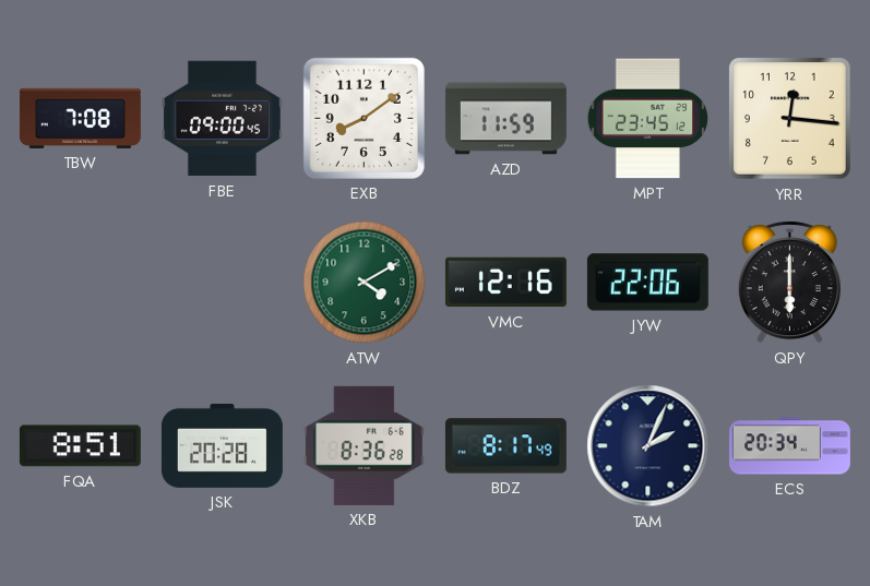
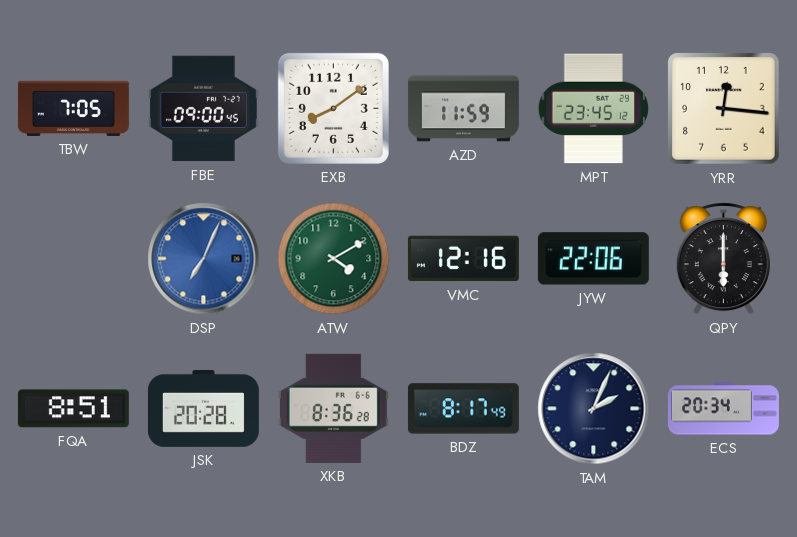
TBW: 7:08 -> 7:05
DSP: none -> 7:04
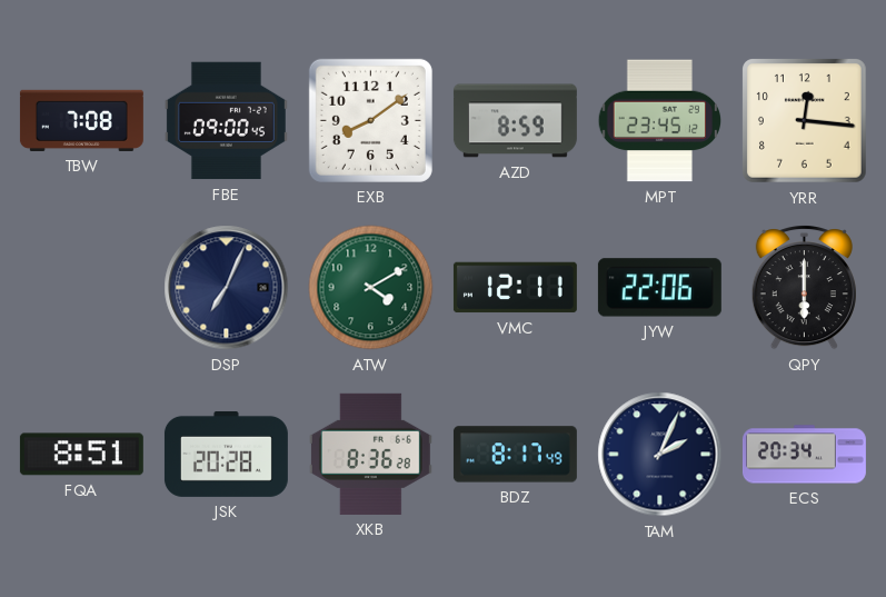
TBW: 7:05 -> 7:08
AZD: 11:59 -> 8:59
DSP dial: blue -> navy
VMC: 12:16 -> 12:11
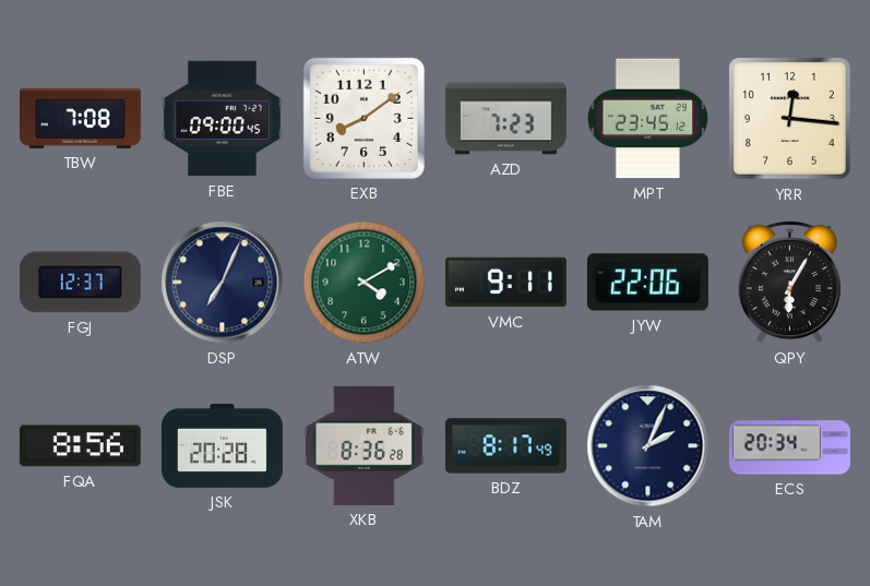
AZD: 8:59 -> 7:23
FGJ: none -> 12:37
VMC: 12:11 -> 9:11
QPY: 6:00 -> 6:05
FQA: 8:51 -> 8:56
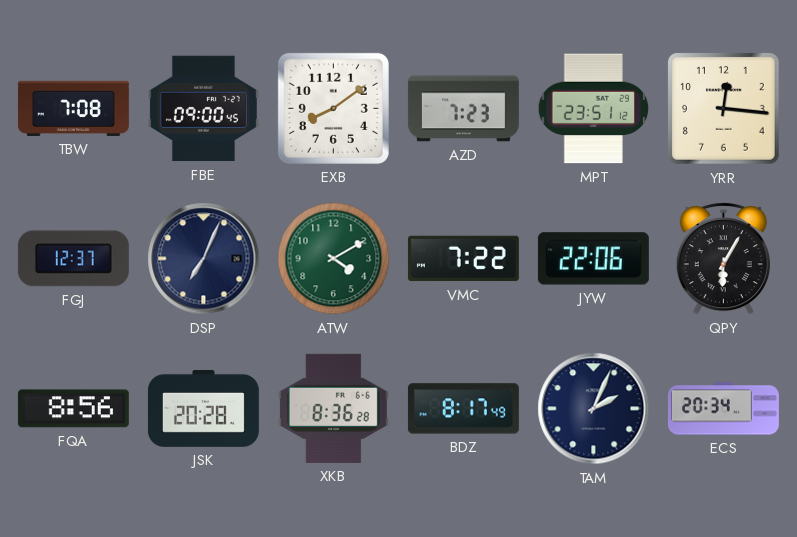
MPT: 23:45 -> 23:51
VMC: 9:11 -> 7:22
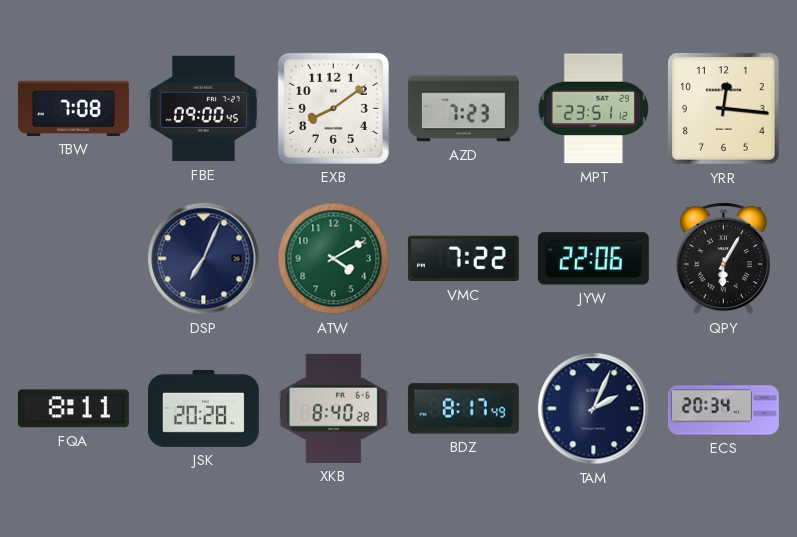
FGJ: 12:37 -> none
FQA: 8:56 -> 8:11
XKB: 8:36 -> 8:40
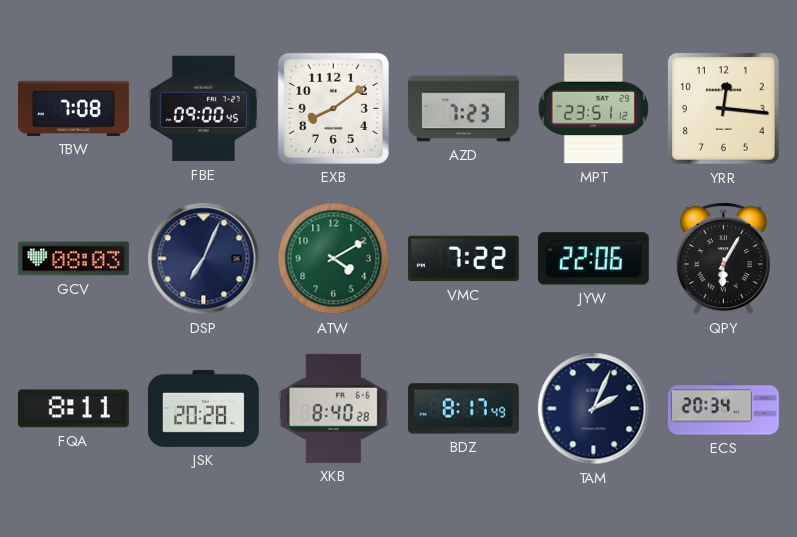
GCV: none -> 08:03
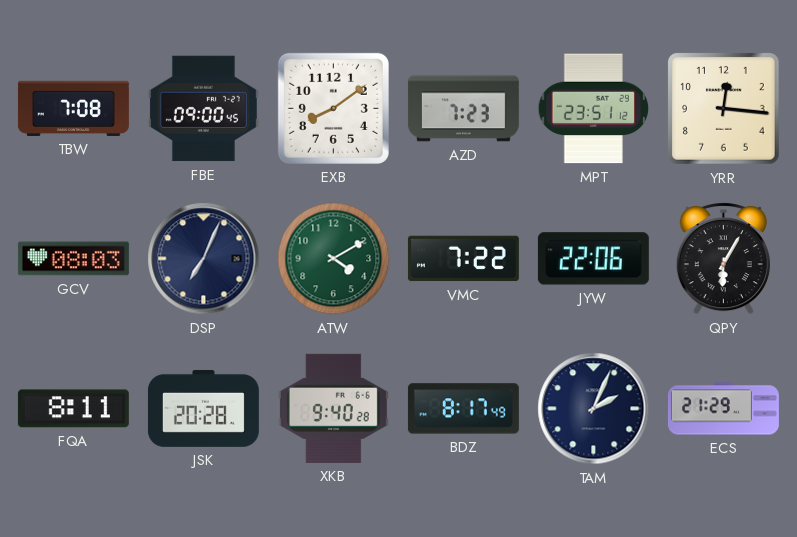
XKB: 8:40 -> 9:40
ECS: 20:34 -> 21:29
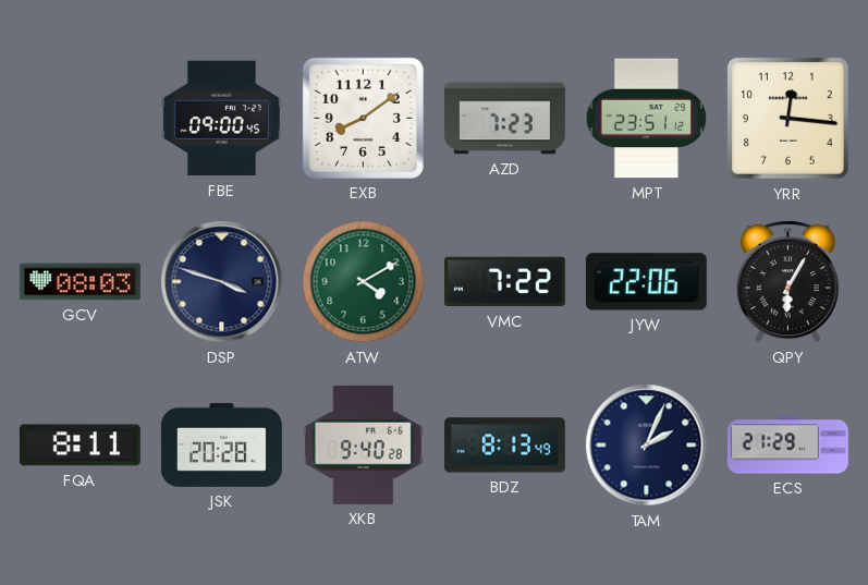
TBW: 7:08 -> none
DSP: 7:04 -> 3:48
BDZ: 8:17 -> 8:13
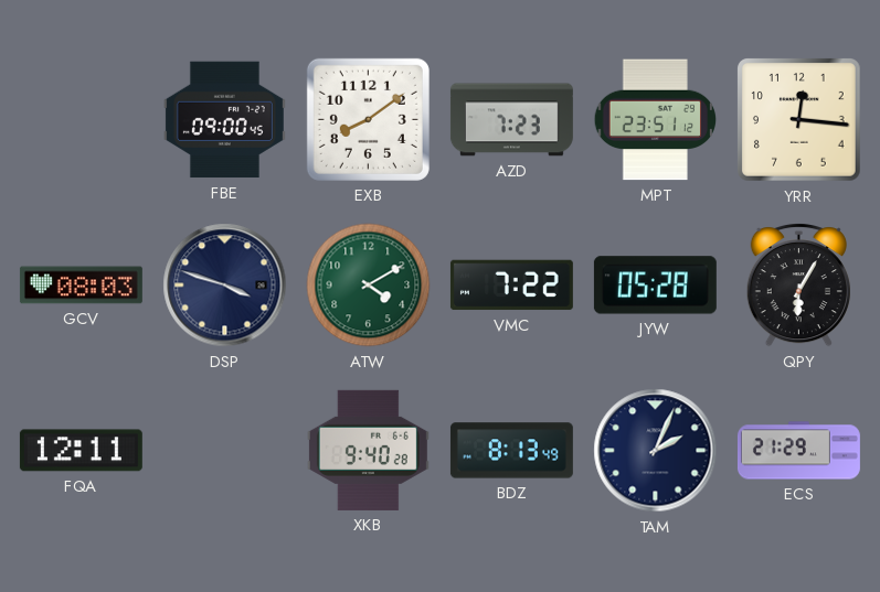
JYW: 22:06 -> 05:28
FQA: 8:11 -> 12:11
JSK: 20:28 -> none
